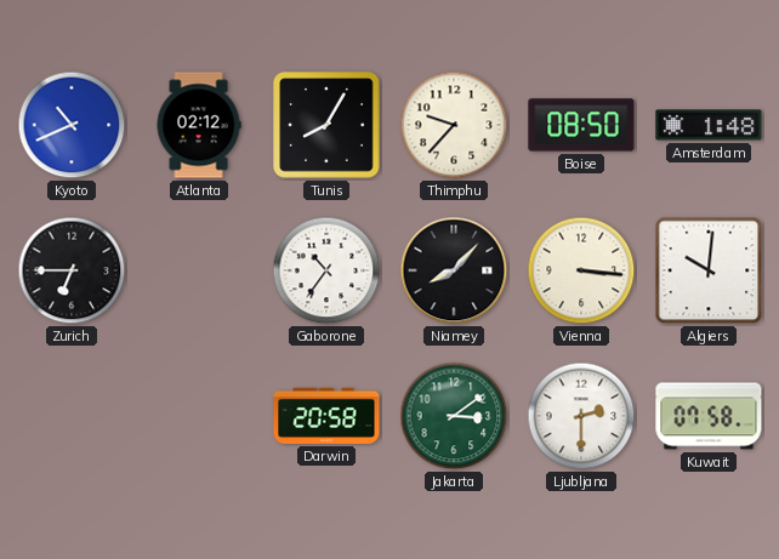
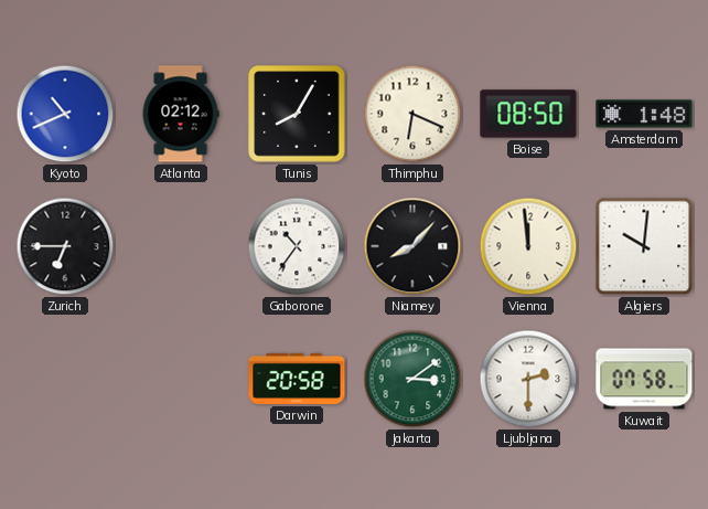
Thimphu: 9:37 -> 6:19
Vienna: 3:16 -> 11:59
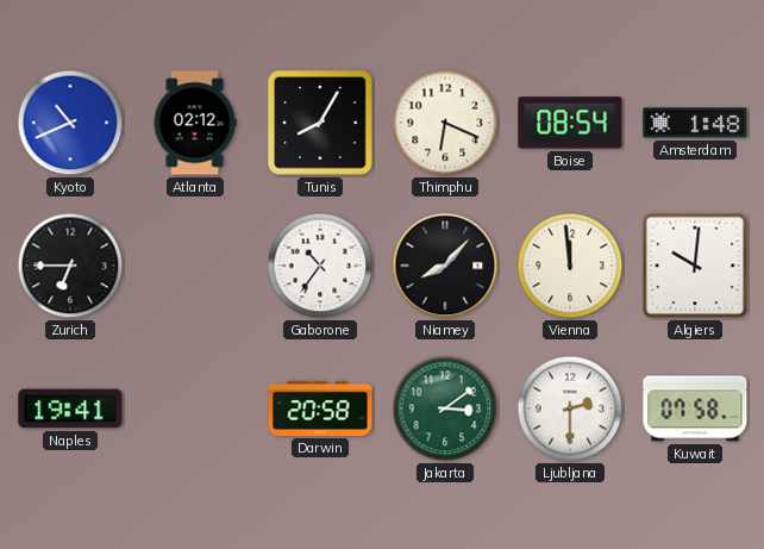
Boise: 08:50 -> 08:54
Naples: none -> 19:41
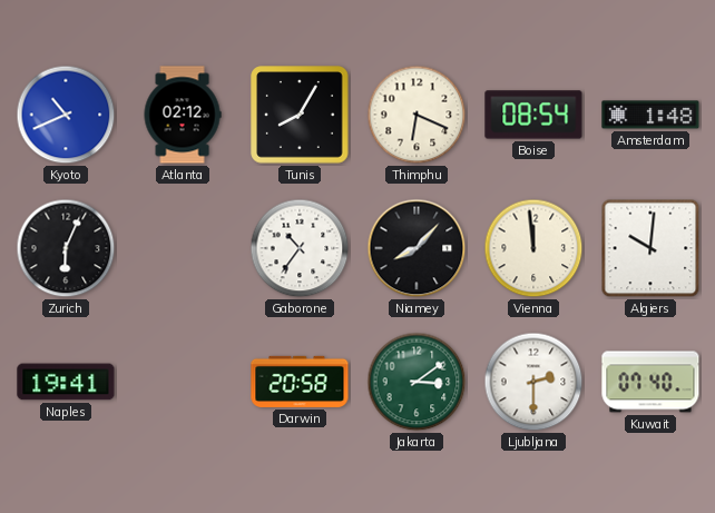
Zurich: 6:45 -> 6:04
Kuwait: 07:58 -> 07:40
